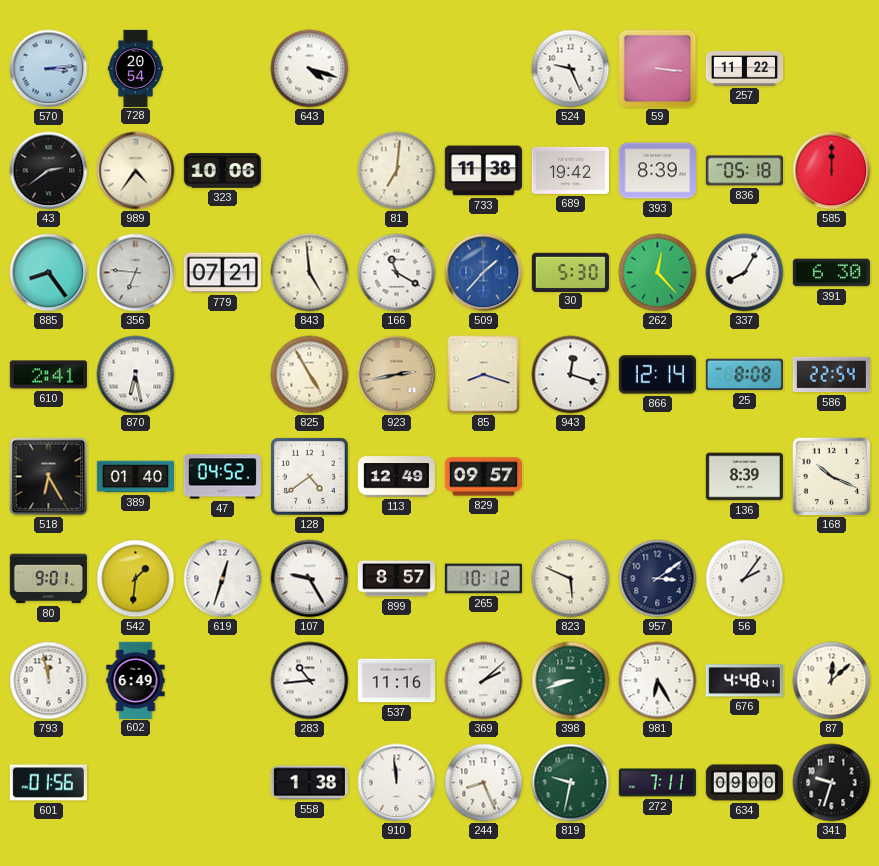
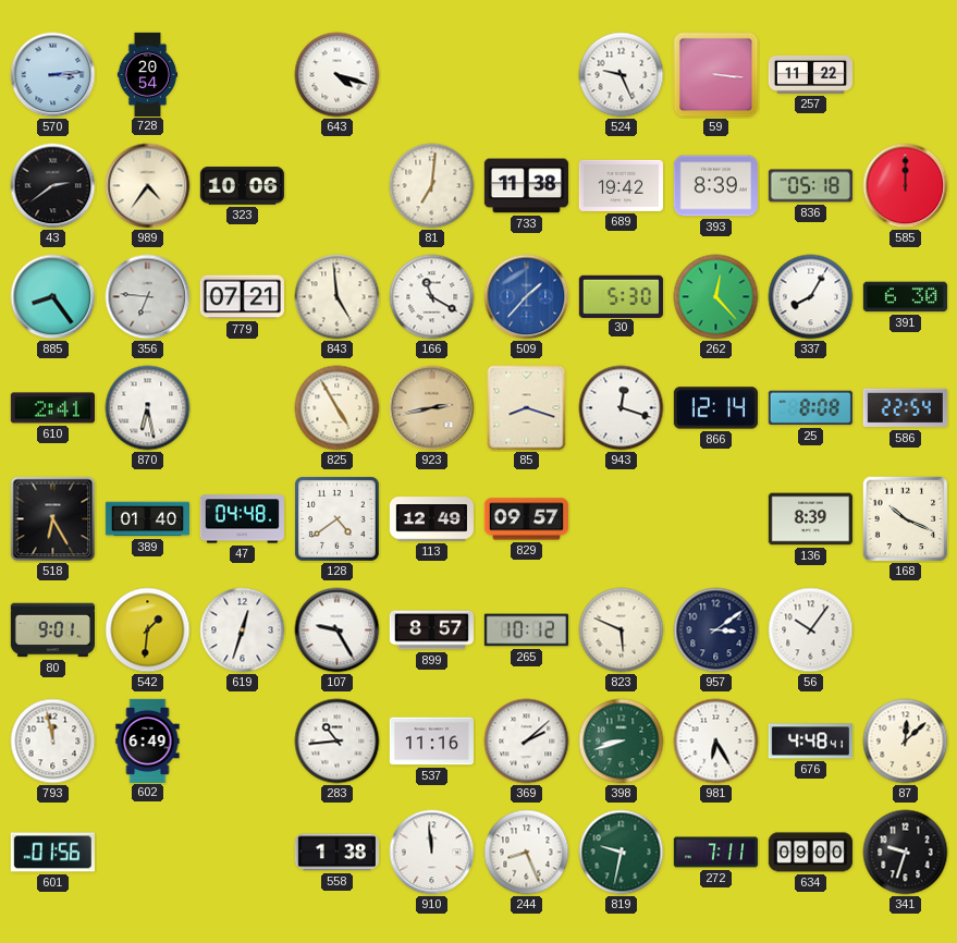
47: 04:52 -> 04:48
56: 2:06 -> 10:06
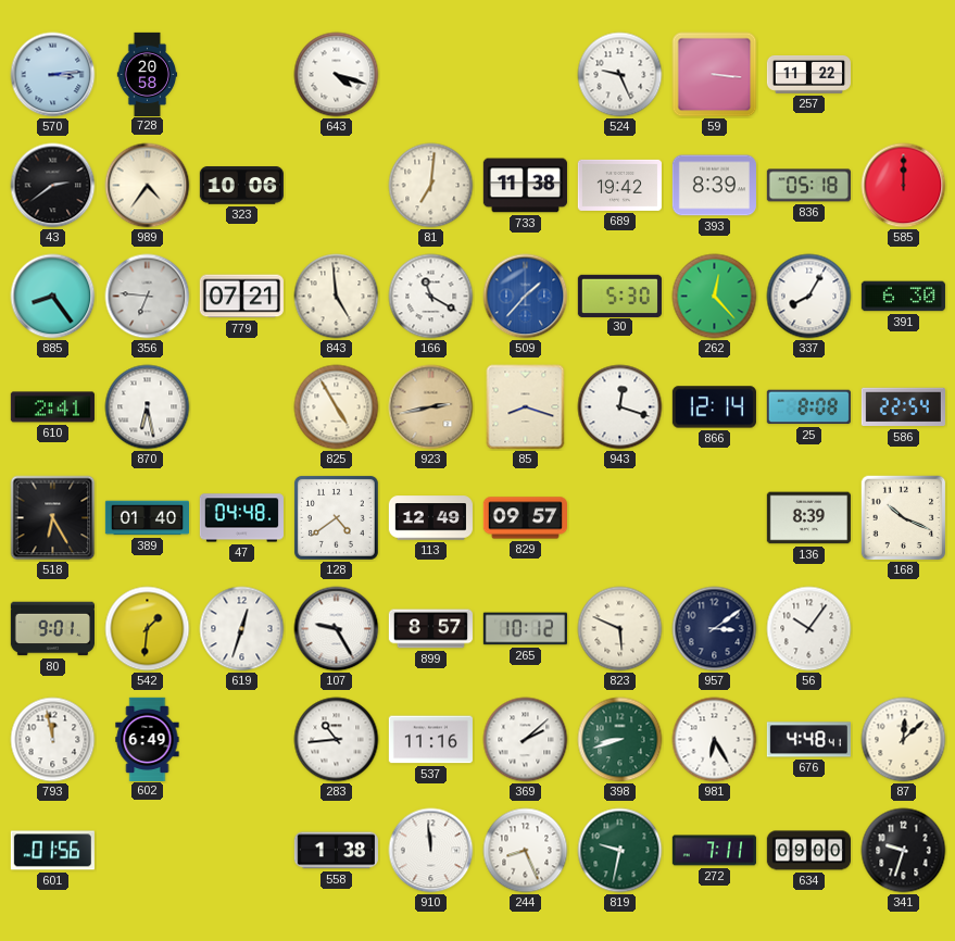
728: 20:54 -> 20:58
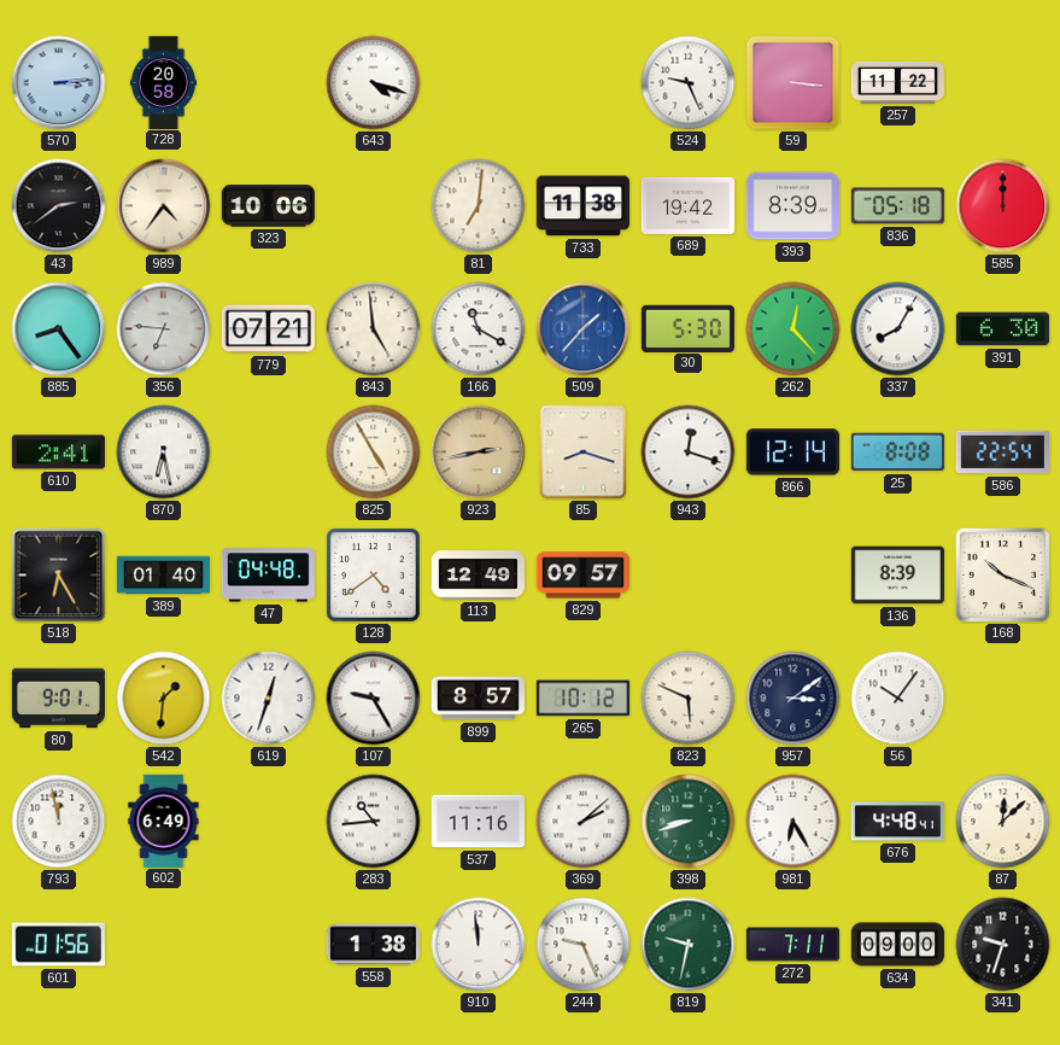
244: 8:26 -> 9:26
